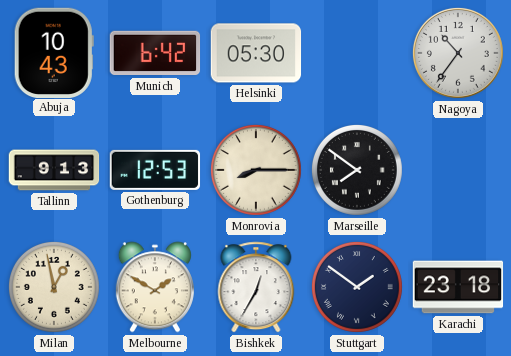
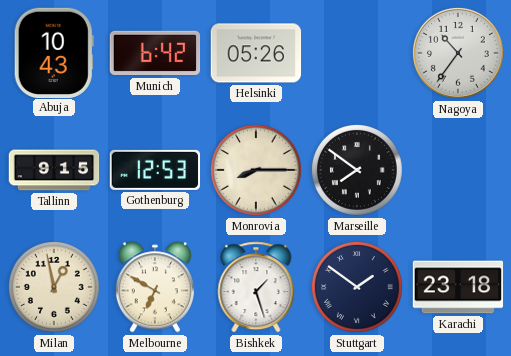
Helsinki: 05:30 -> 05:26
Tallinn: 9:13 -> 9:15
Melbourne: 1:50 -> 6:50
Bishkek: 12:35 -> 1:27
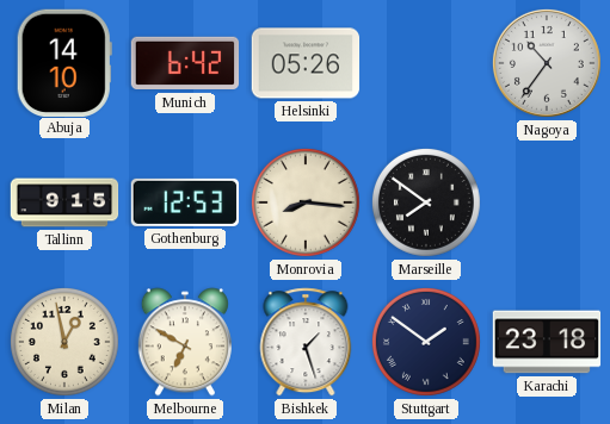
Abuja: 10:43 -> 14:10
Monrovia: 8:15 -> 8:16
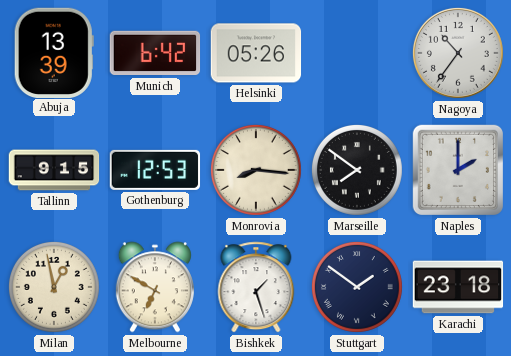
Abuja: 14:10 -> 13:39
Naples: none -> 2:00
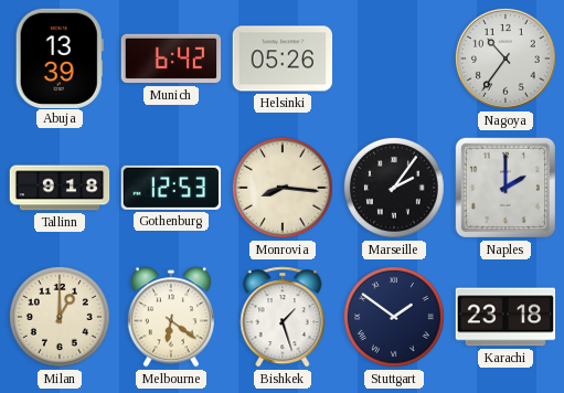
Tallinn: 9:15 -> 9:18
Marseille: 7:51 -> 2:06
Milan: 12:58 -> 1:00
Melbourne: 6:50 -> 6:21
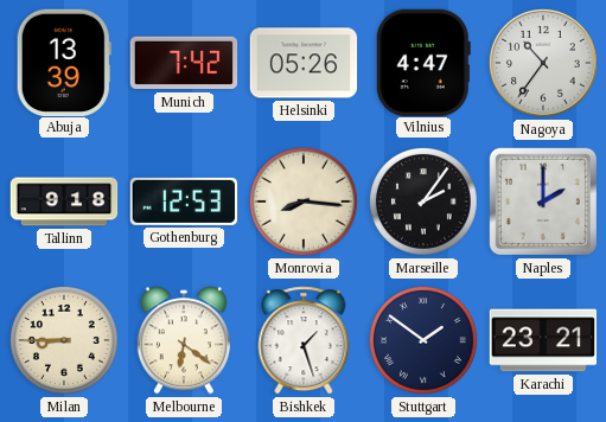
Munich: 6:42 -> 7:42
Vilnius: none -> 4:47
Milan: 1:00 -> 8:45
Karachi: 23:18 -> 23:21
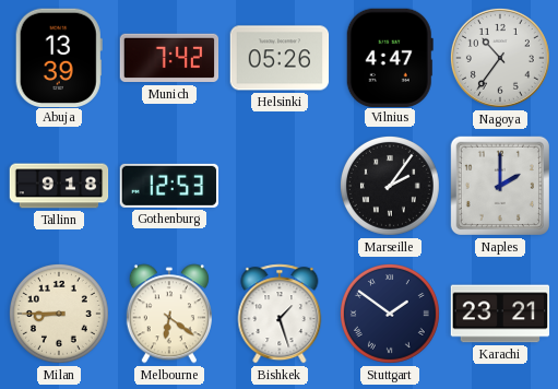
Monrovia: 8:16 -> none
